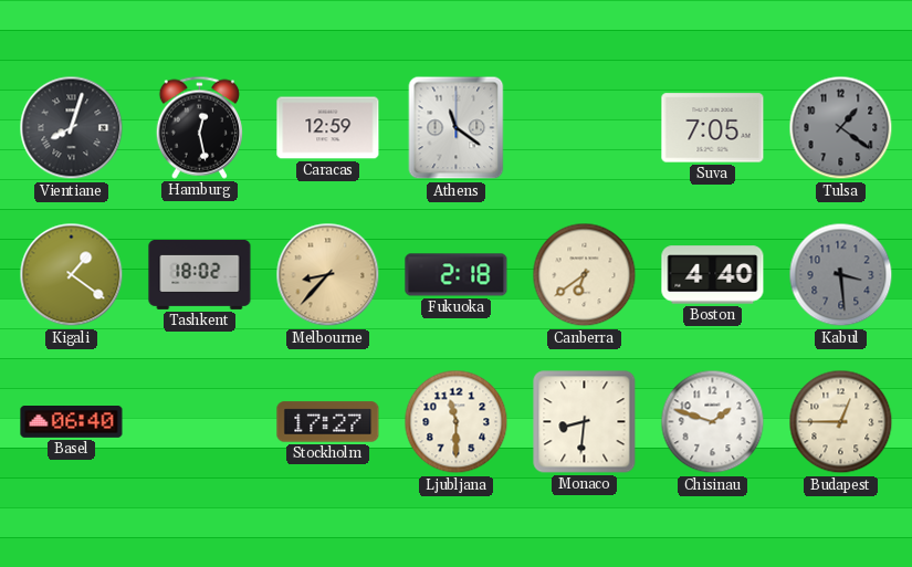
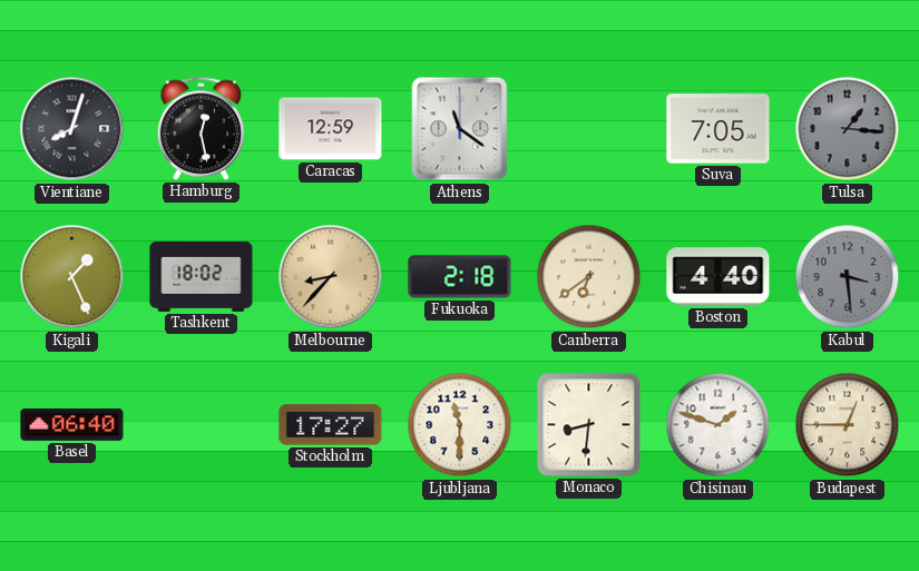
Tulsa: 1:21 -> 1:16
Kigali: 1:21 -> 1:26
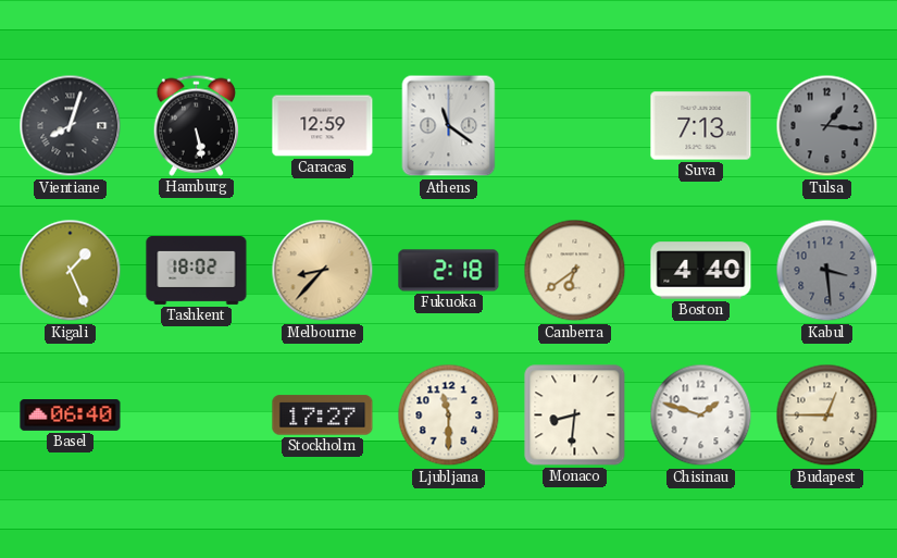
Hamburg: 12:28 -> 5:28
Suva: 7:05 -> 7:13
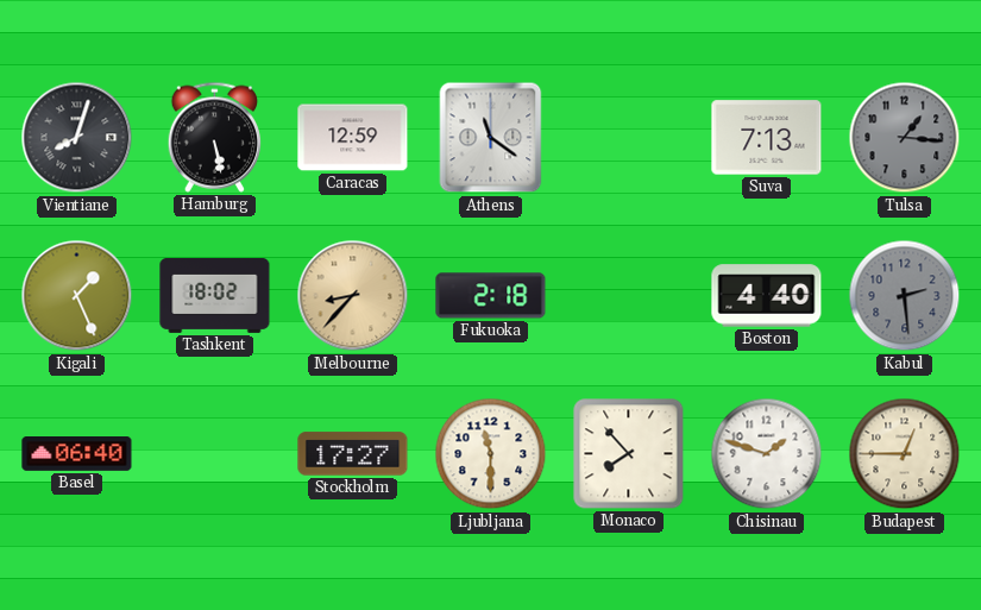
Canberra: 6:39 -> none
Kabul: 3:29 -> 2:29
Monaco: 8:31 -> 7:53
